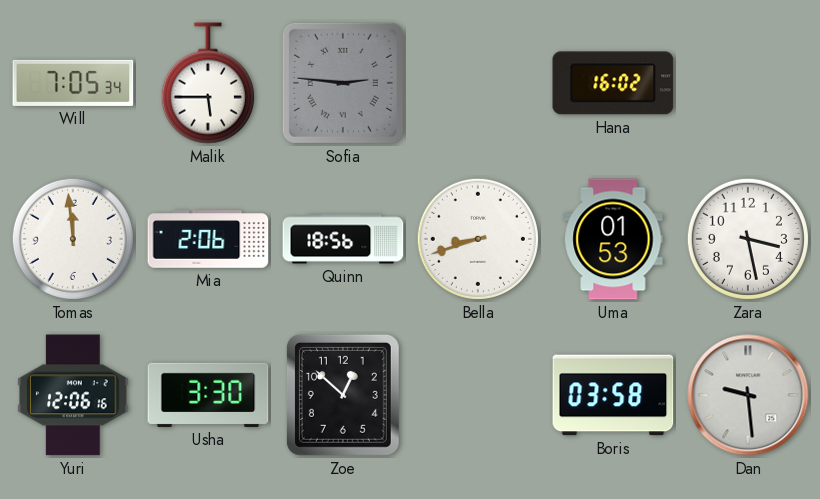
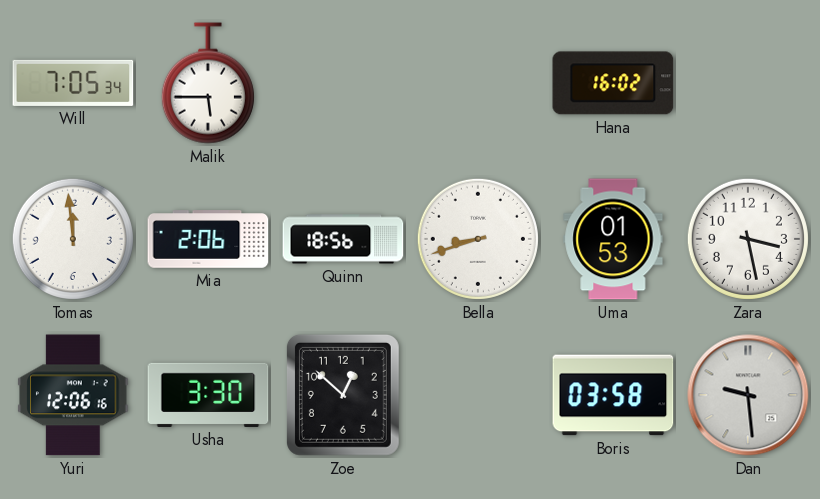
Sofia: 2:46 -> none
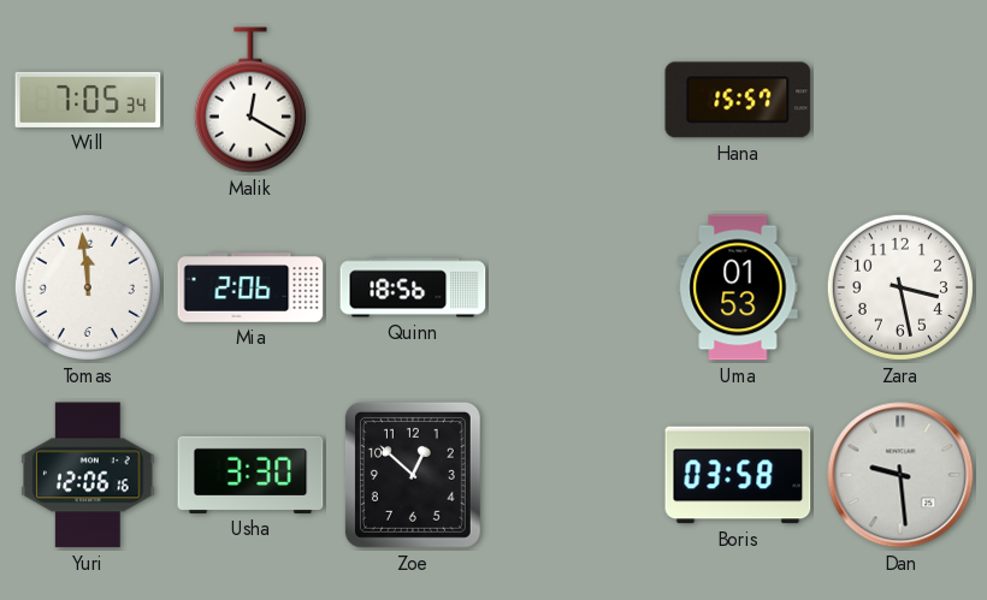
Malik: 5:45 -> 12:20
Hana: 16:02 -> 15:57
Bella: 8:42 -> none
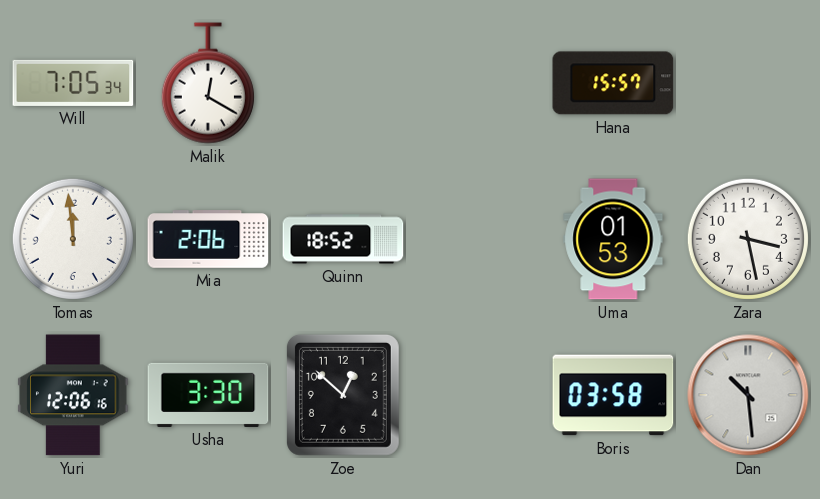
Quinn: 18:56 -> 18:52
Dan: 9:29 -> 10:29
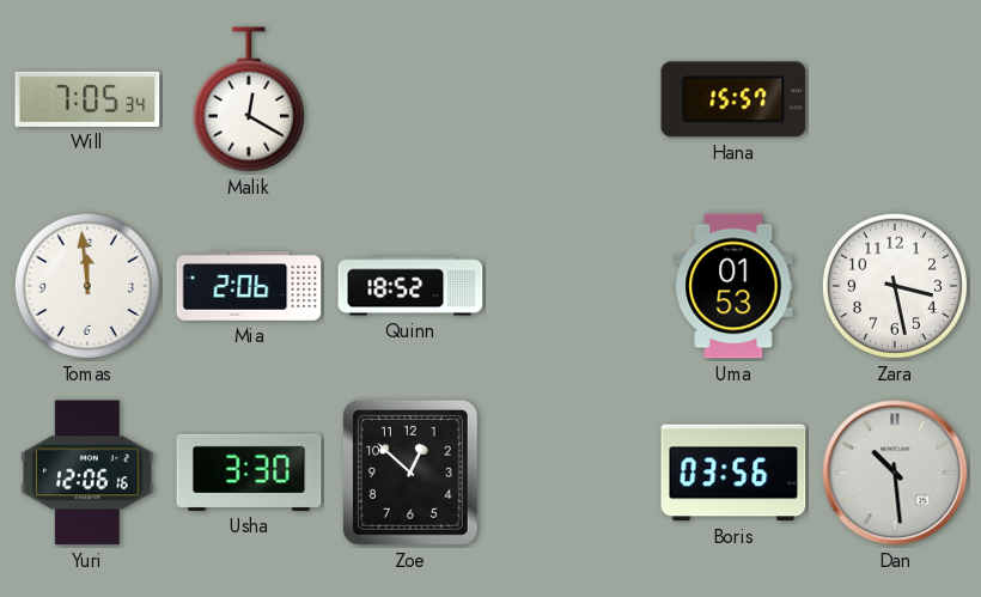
Boris: 03:58 -> 03:56
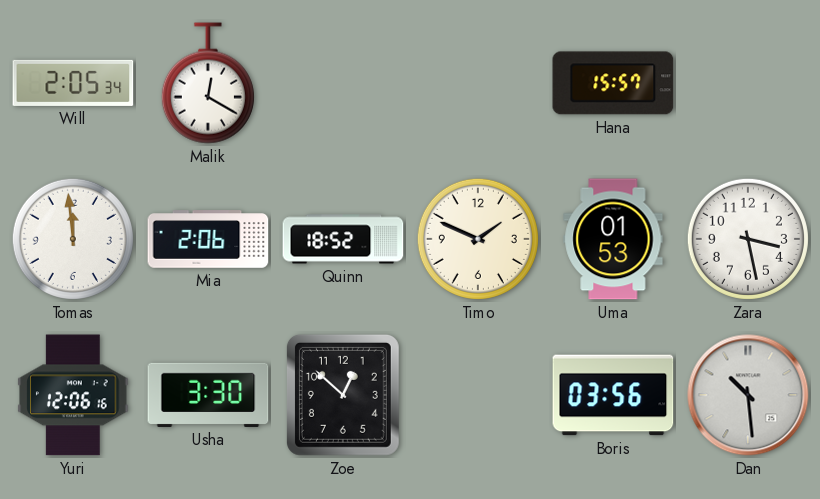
Will: 7:05 -> 2:05
Timo: none -> 1:49
